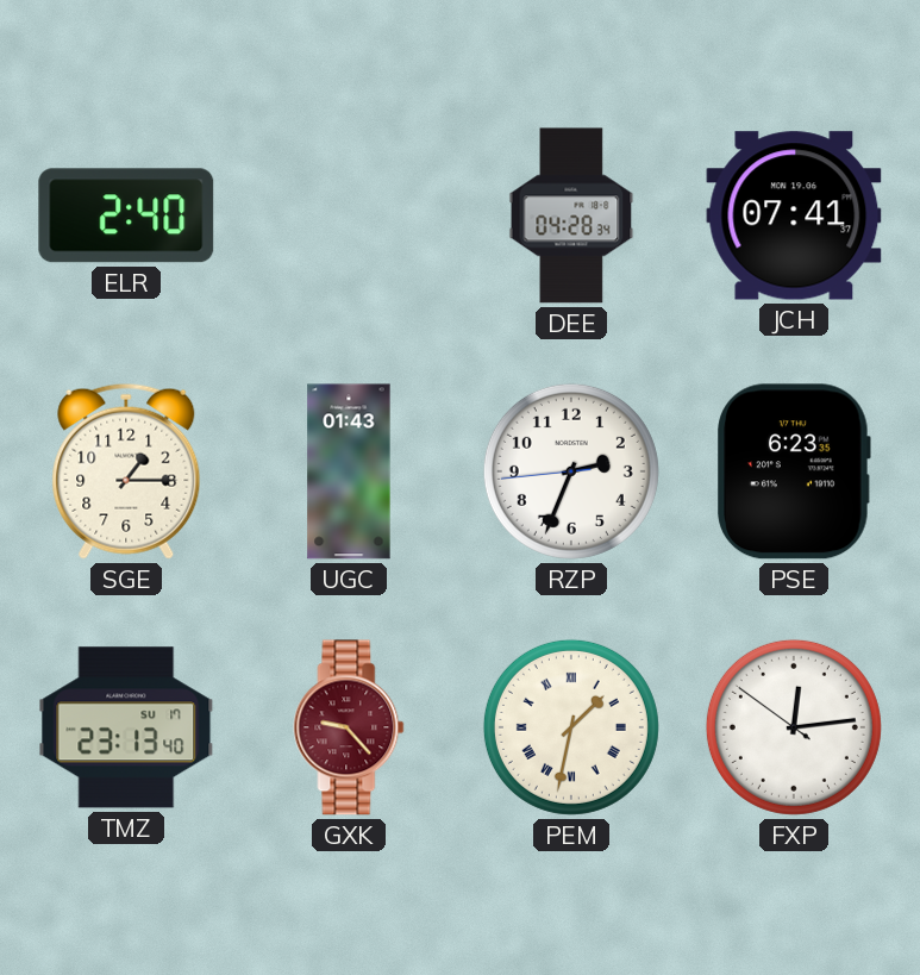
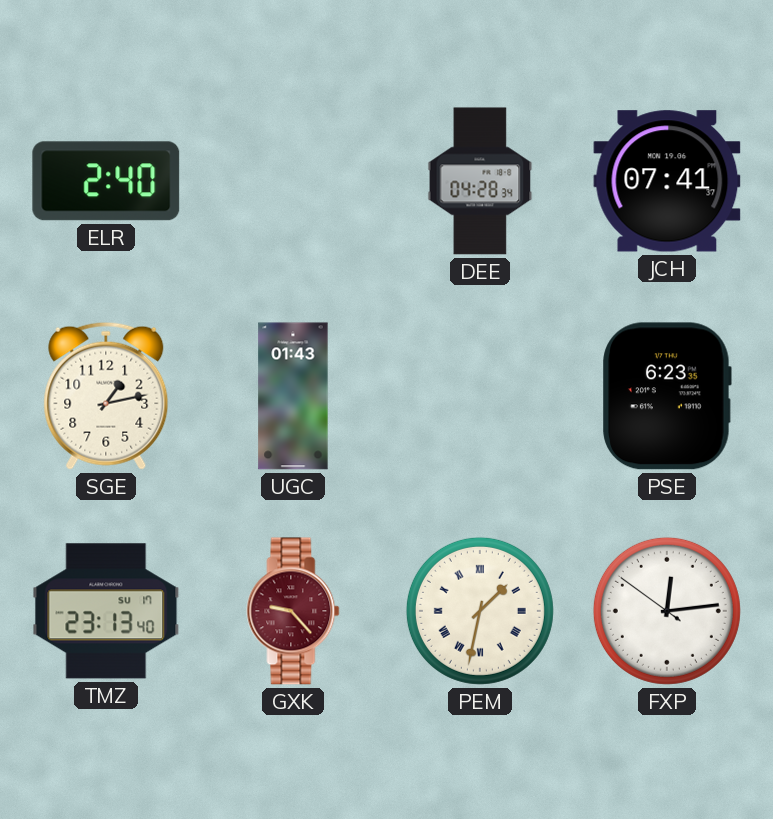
SGE: 1:15 -> 1:13
RZP: 2:33 -> none
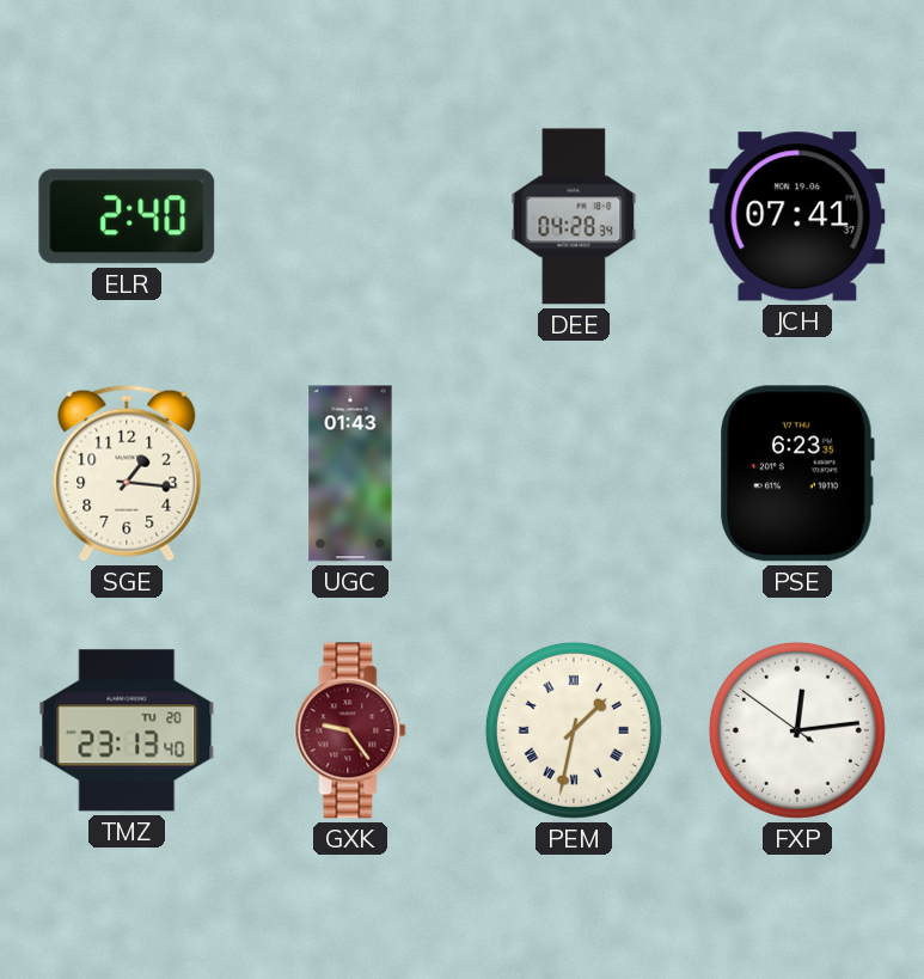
SGE: 1:13 -> 1:16
TMZ date: SU 17 -> TU 20
GXK: 9:23 -> 9:24
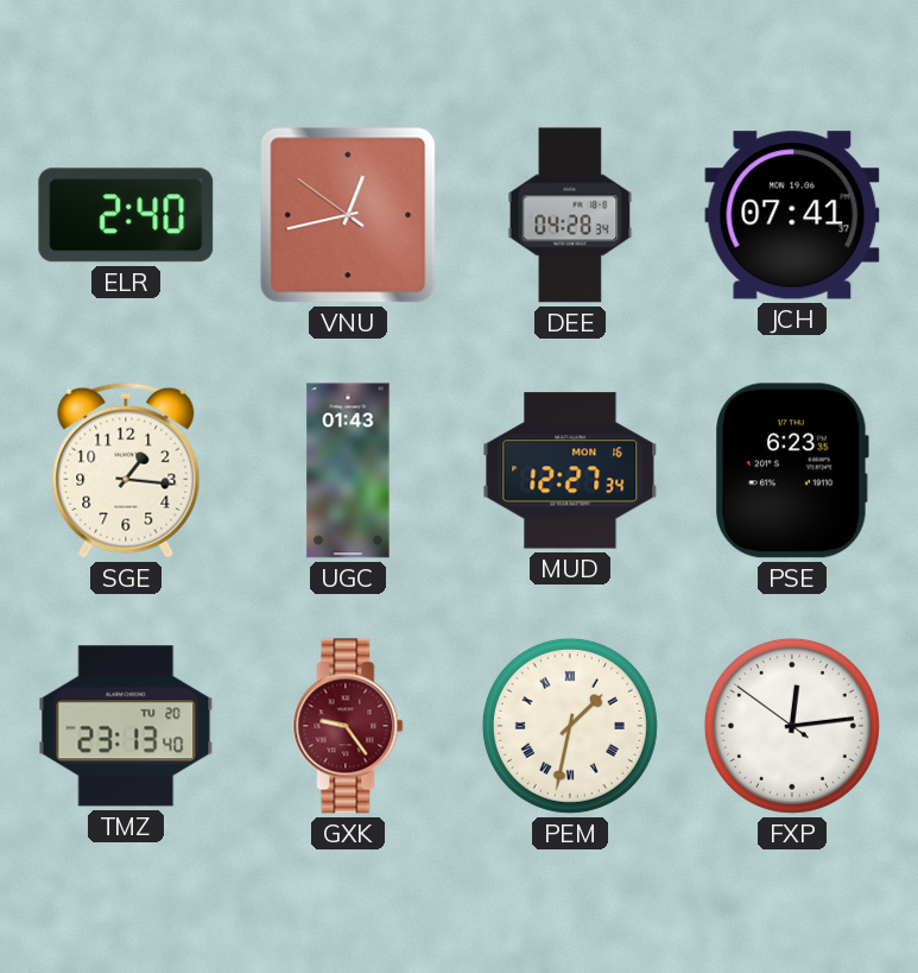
VNU: none -> 12:42
MUD: none -> 12:27
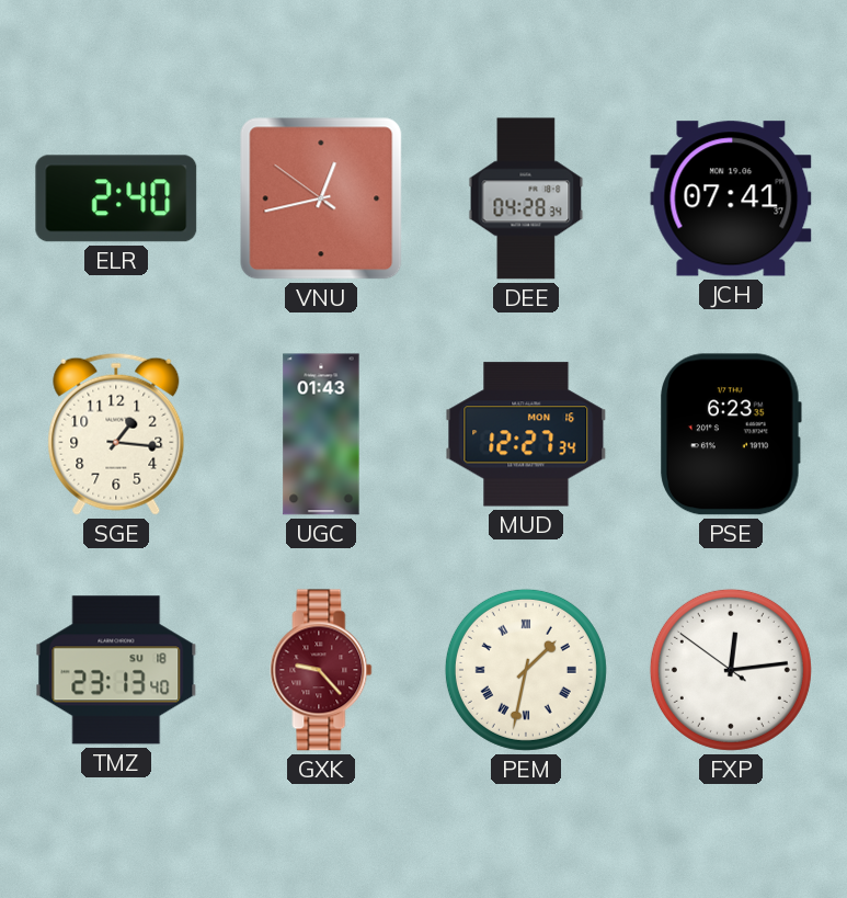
TMZ date: TU 20 -> SU 18
GXK: 9:24 -> 9:23
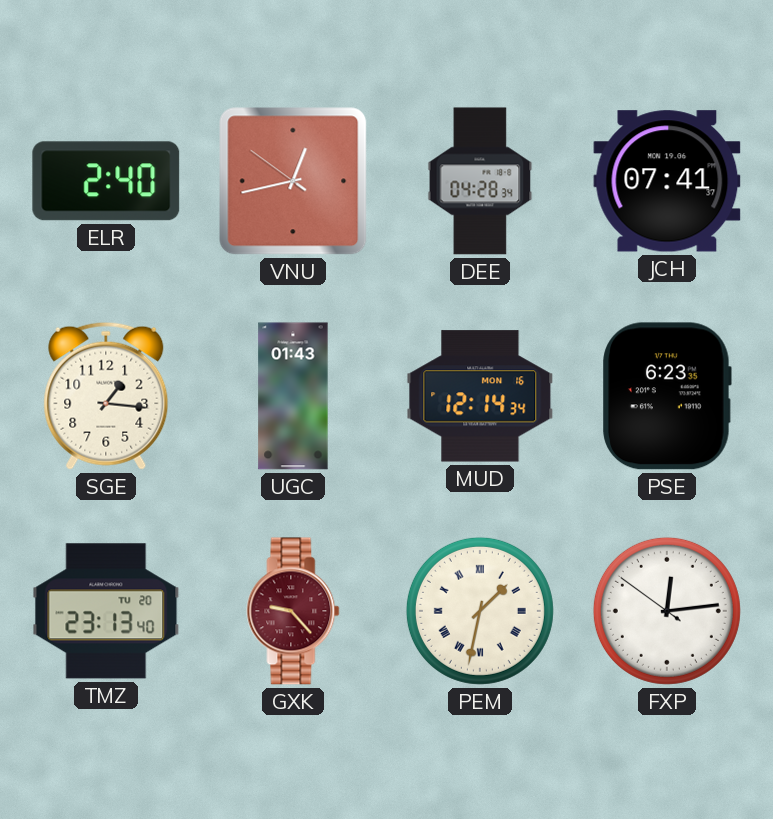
MUD: 12:27 -> 12:14
TMZ date: SU 18 -> TU 20
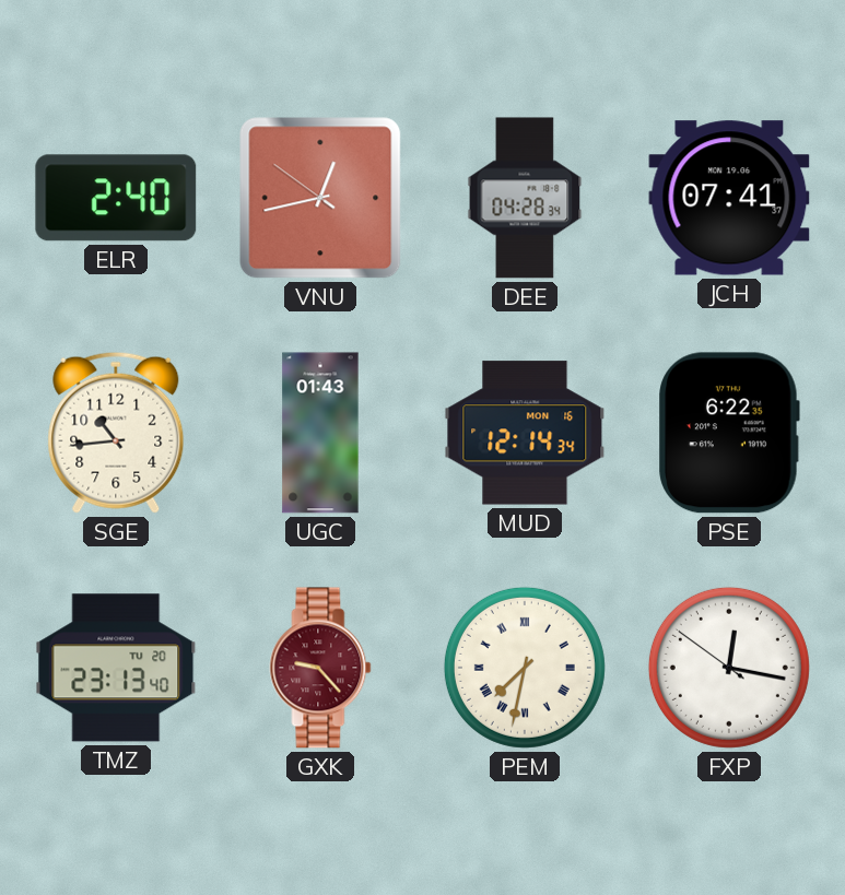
SGE: 1:16 -> 10:44
PSE: 6:23 -> 6:22
PEM: 1:32 -> 7:32
FXP: 12:13 -> 12:16
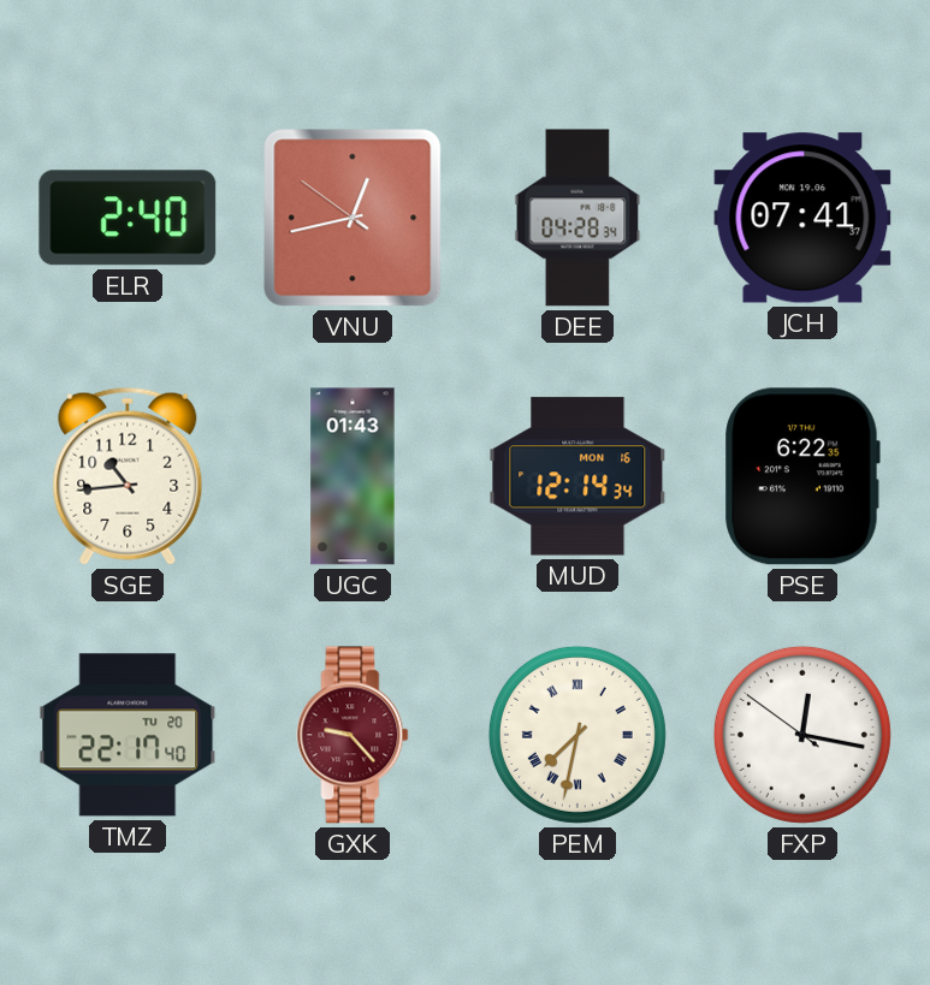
TMZ: 23:13 -> 22:17
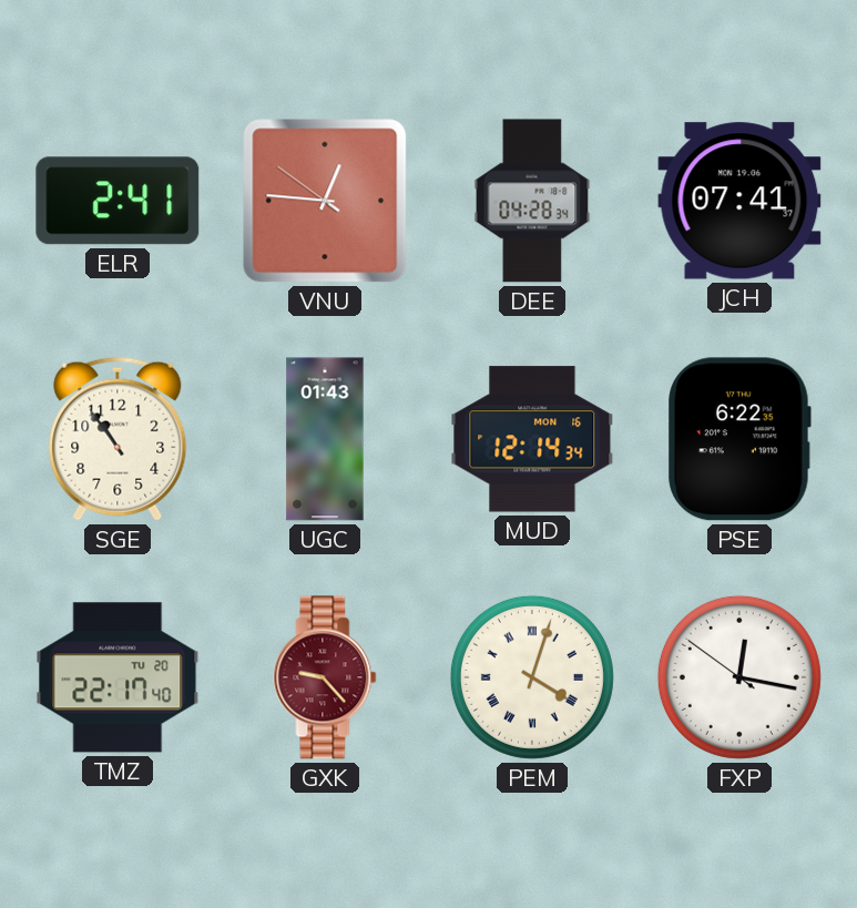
ELR: 2:40 -> 2:41
VNU: 12:42 -> 12:45
SGE: 10:44 -> 10:54
PEM: 7:32 -> 4:03
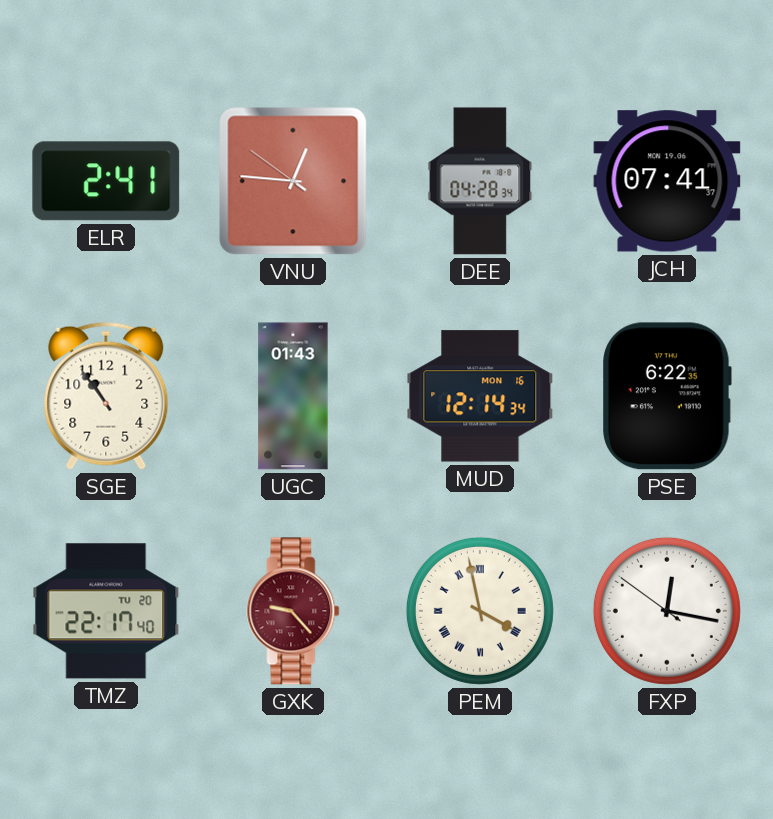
PEM: 4:03 -> 3:58
